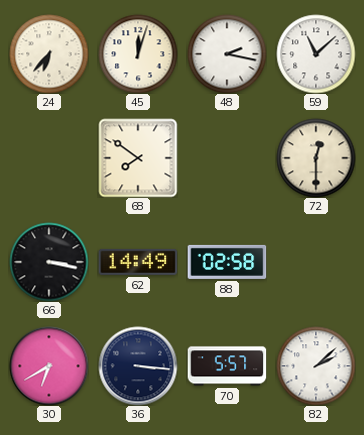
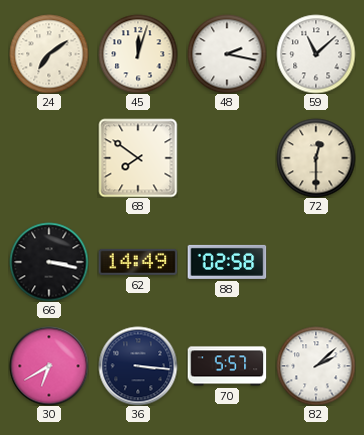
24: 6:37 -> 7:09
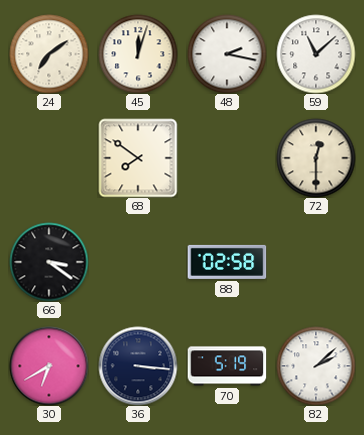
66: 3:17 -> 3:21
62: 14:49 -> none
70: 5:57 -> 5:19
